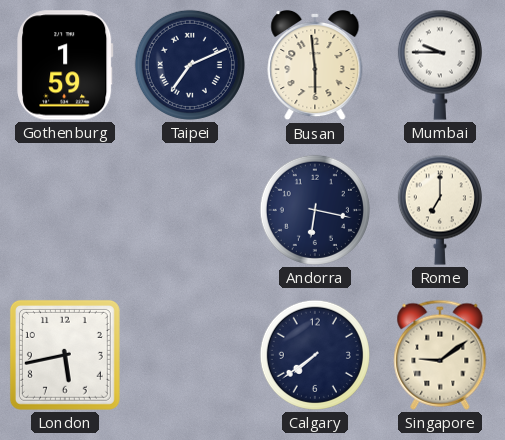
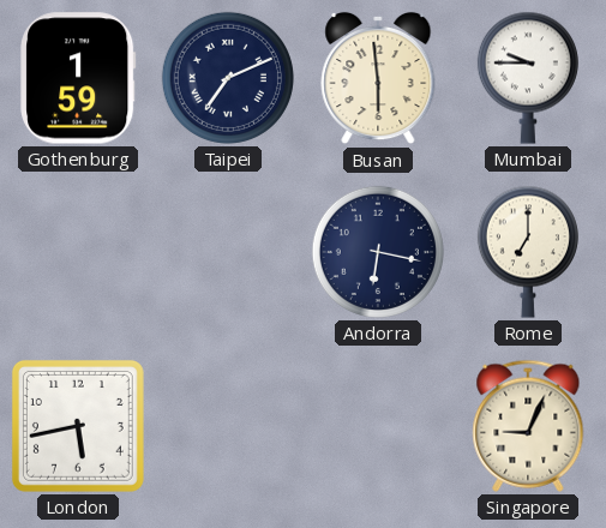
Calgary: 7:39 -> none
Singapore: 9:09 -> 9:04
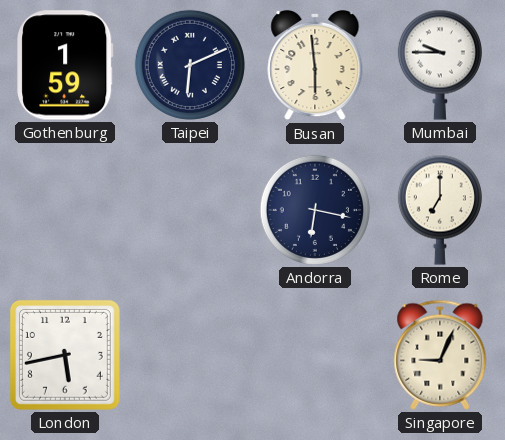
Taipei: 7:11 -> 6:11
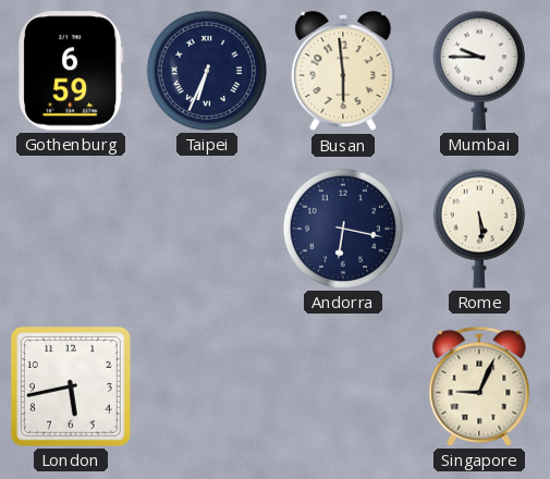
Gothenburg: 1:59 -> 6:59
Taipei: 6:11 -> 6:34
Rome: 7:00 -> 5:29
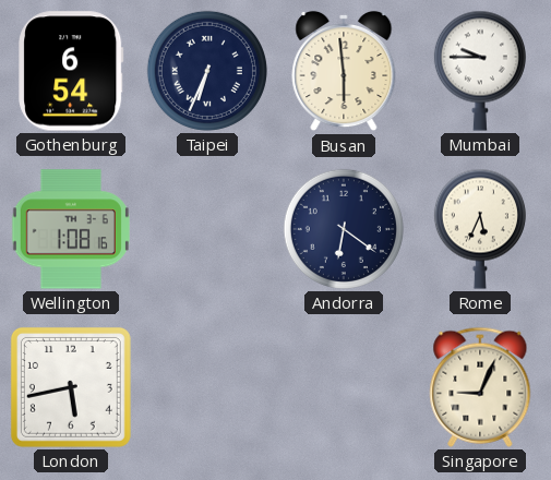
Gothenburg: 6:59 -> 6:54
Wellington: none -> 1:08
Andorra: 6:17 -> 6:21
Rome: 5:29 -> 5:34
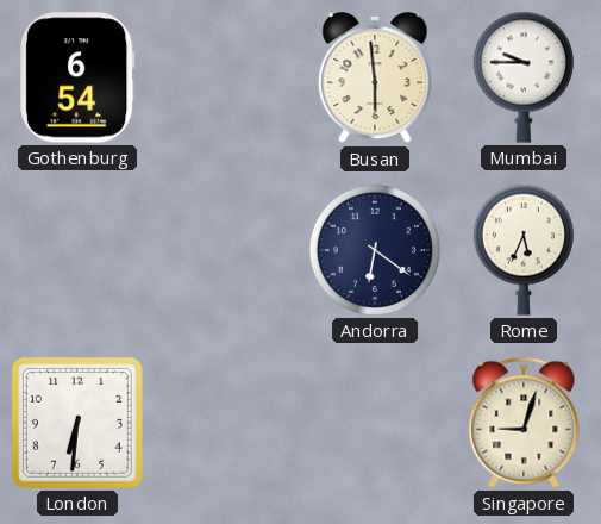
Taipei: 6:34 -> none
Wellington: 1:08 -> none
London: 5:43 -> 6:31
Singapore: 9:04 -> 9:03
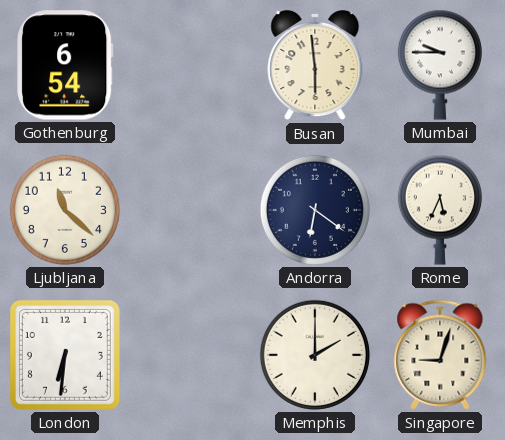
Ljubljana: none -> 11:22
Memphis: none -> 2:00
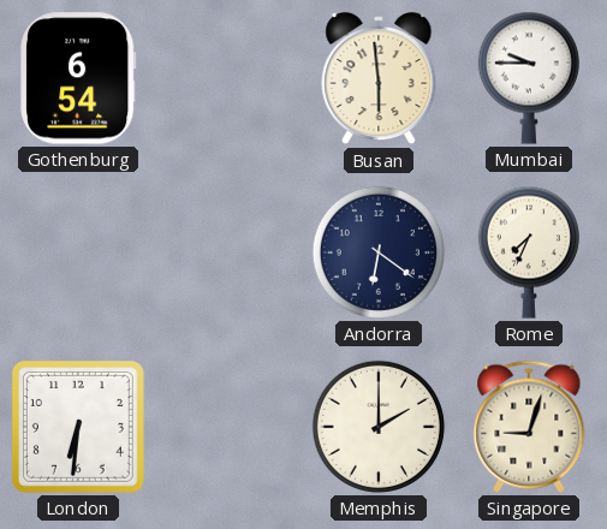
Ljubljana: 11:22 -> none
Rome: 5:34 -> 7:34
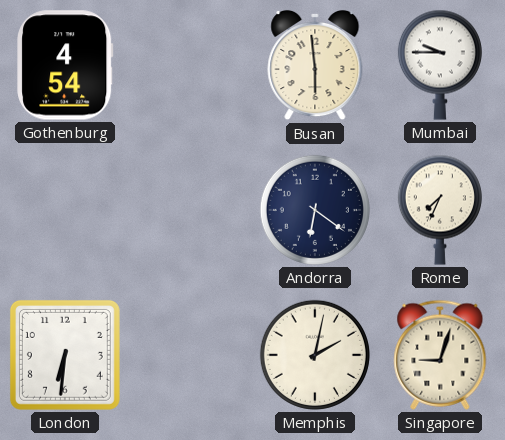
Gothenburg: 6:54 -> 4:54
Memphis: 2:00 -> 2:02
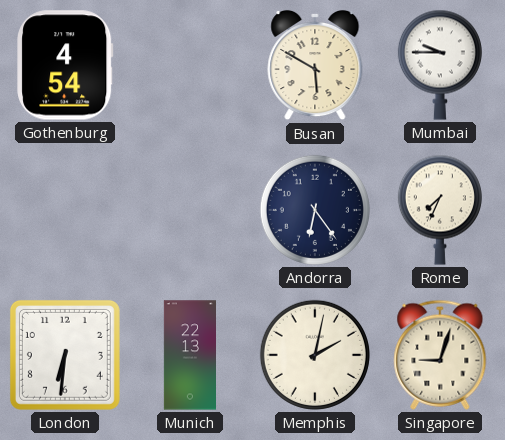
Busan: 5:59 -> 5:50
Andorra: 6:21 -> 6:24
Munich: none -> 22:13
